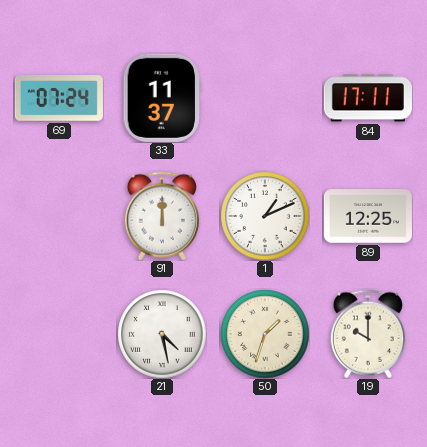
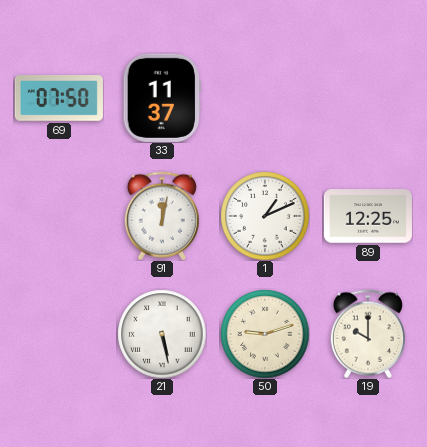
69: 07:24 -> 07:50
84: 17:11 -> none
91: 12:00 -> 12:02
21: 4:28 -> 5:28
50: 1:33 -> 9:12
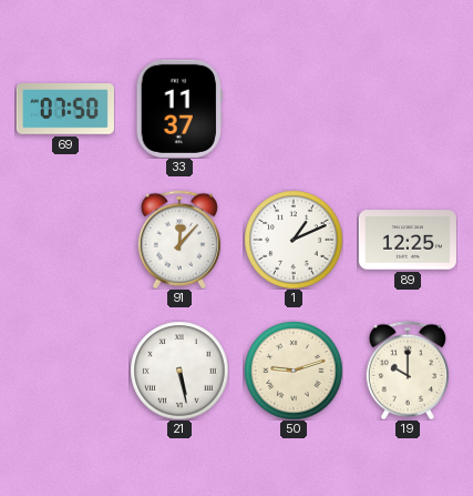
91: 12:02 -> 12:07
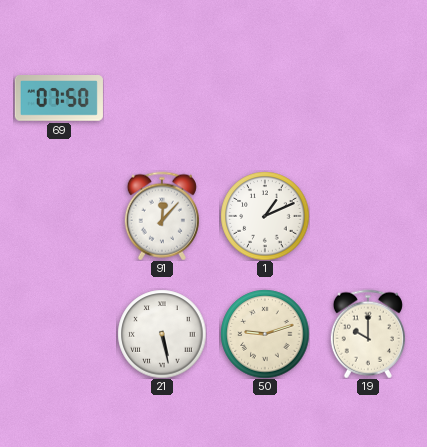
33: 11:37 -> none
89: 12:25 -> none
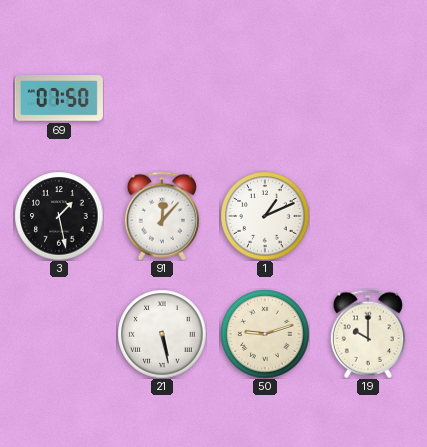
3: none -> 1:28
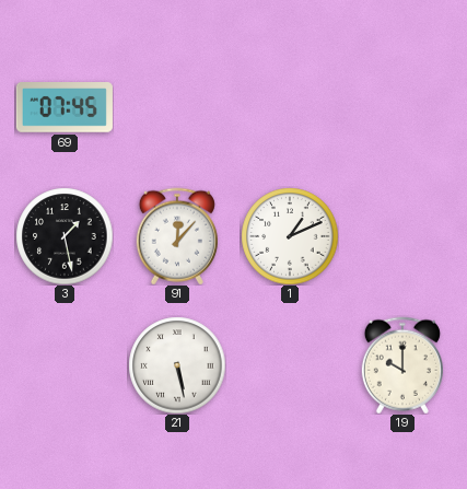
69: 07:50 -> 07:45
50: 9:12 -> none
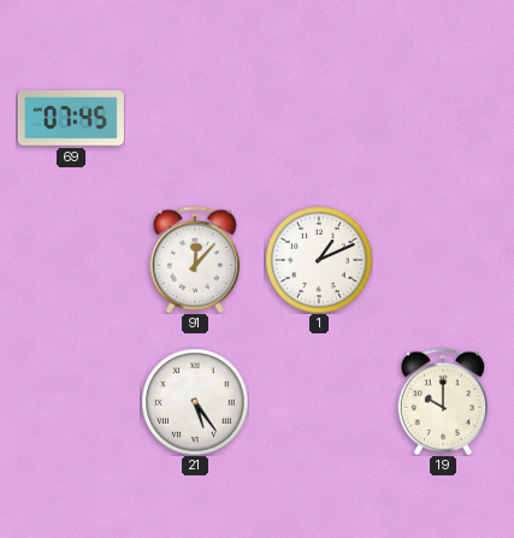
3: 1:28 -> none
21: 5:28 -> 5:24
